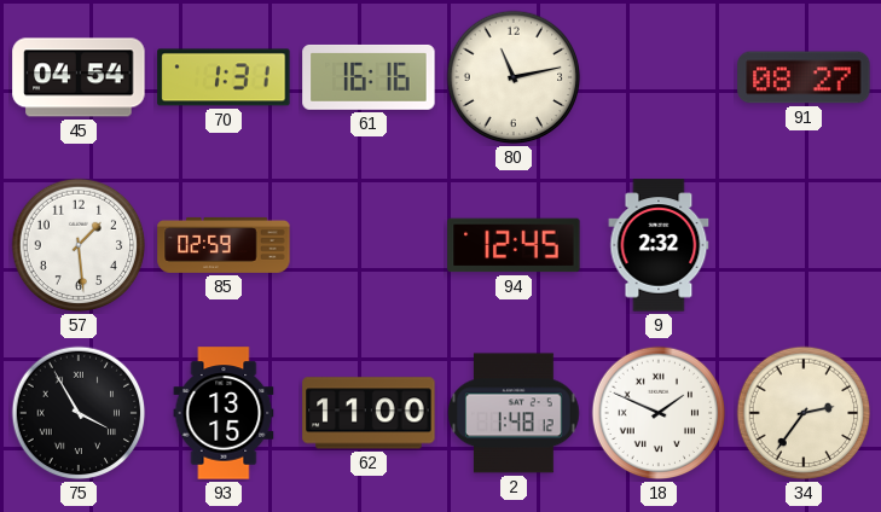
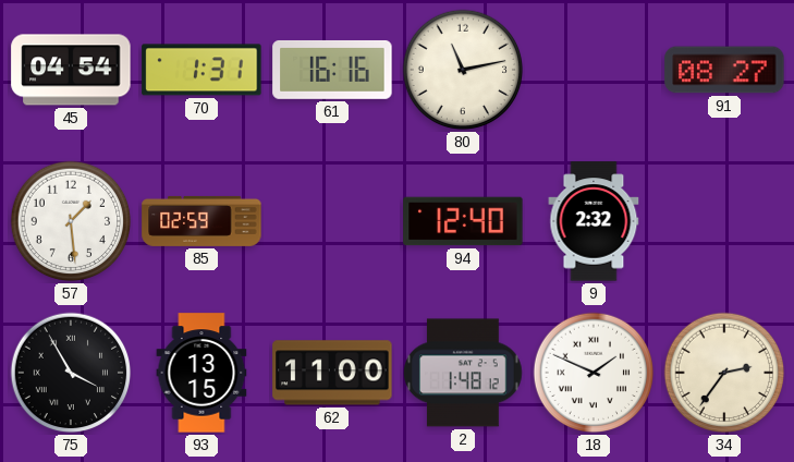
94: 12:45 -> 12:40
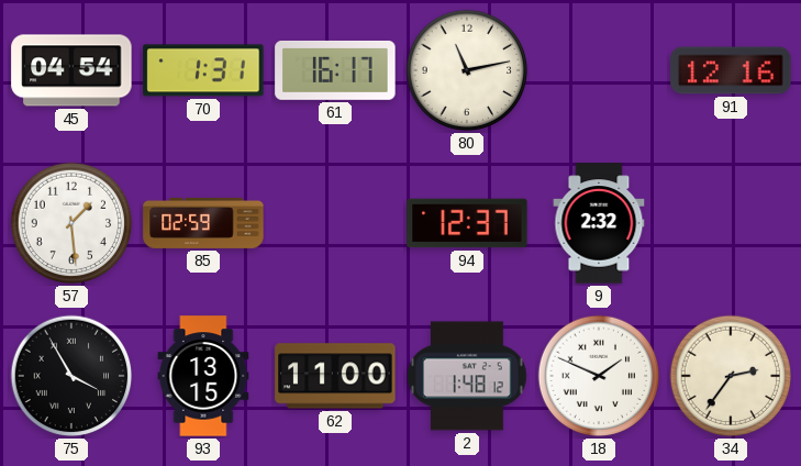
61: 16:16 -> 16:17
91: 08:27 -> 12:16
94: 12:40 -> 12:37
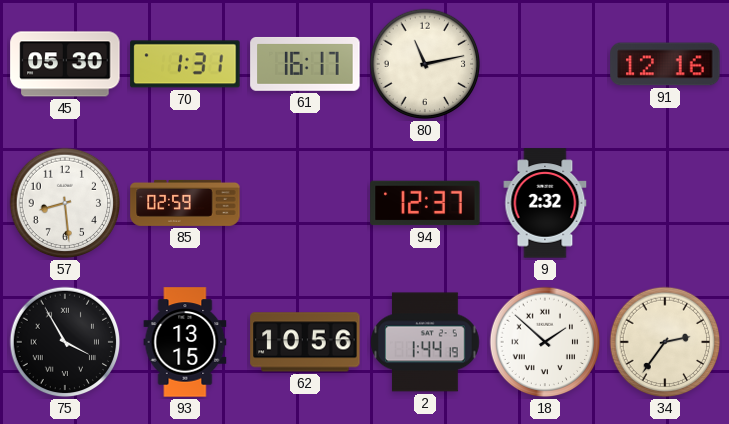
45: 04:54 -> 05:30
57: 1:29 -> 8:29
62: 11:00 -> 10:56
2: 1:48 -> 1:44
18: 1:49 -> 1:52
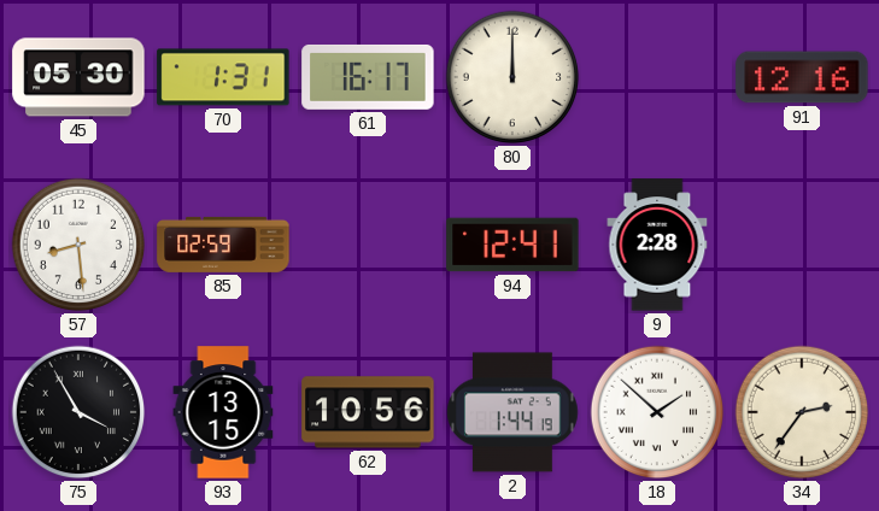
80: 11:13 -> 12:00
94: 12:37 -> 12:41
9: 2:32 -> 2:28
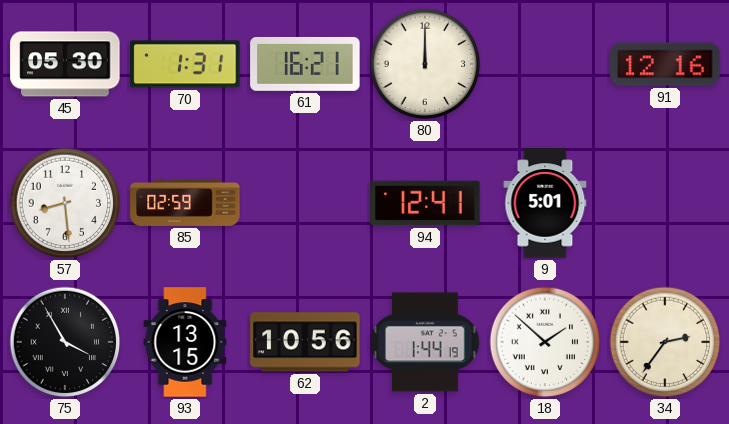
61: 16:17 -> 16:21
9: 2:28 -> 5:01
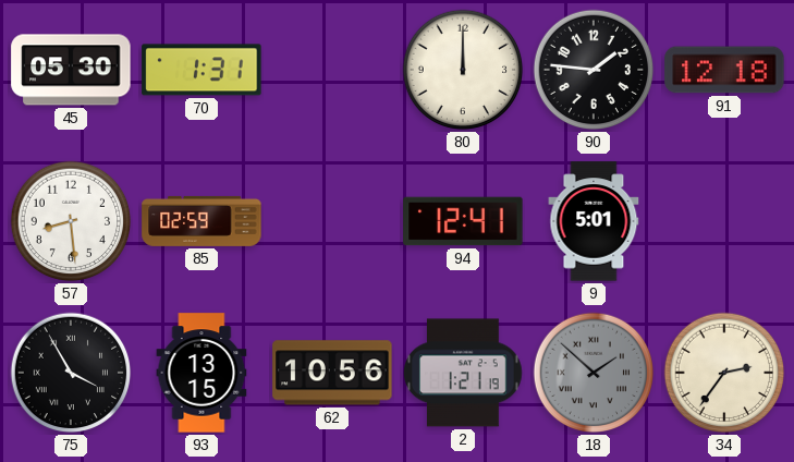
61: 16:21 -> none
90: none -> 1:46
91: 12:16 -> 12:18
2: 1:44 -> 1:21
18 dial: white -> grey
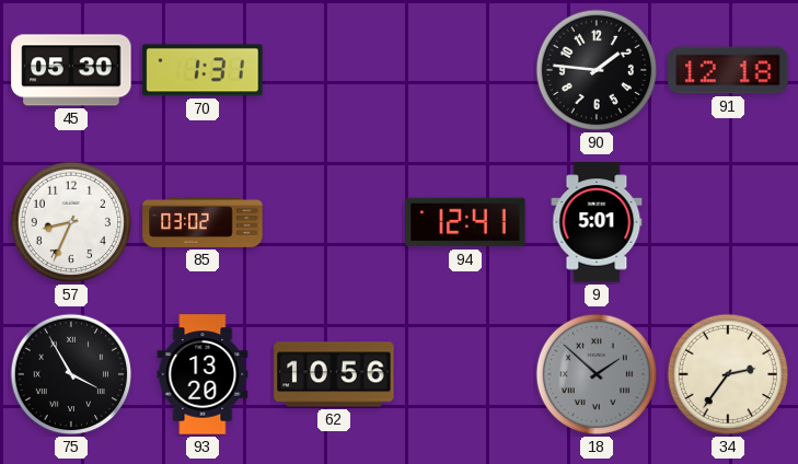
80: 12:00 -> none
57: 8:29 -> 8:34
85: 02:59 -> 03:02
93: 13:15 -> 13:20
2: 1:21 -> none
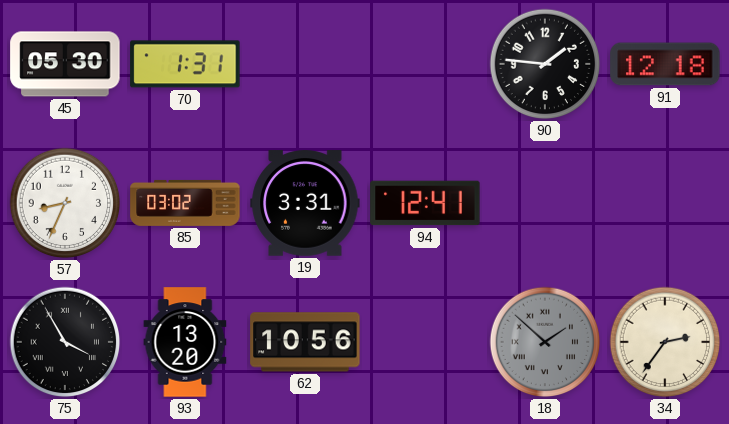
19: none -> 3:31
9: 5:01 -> none
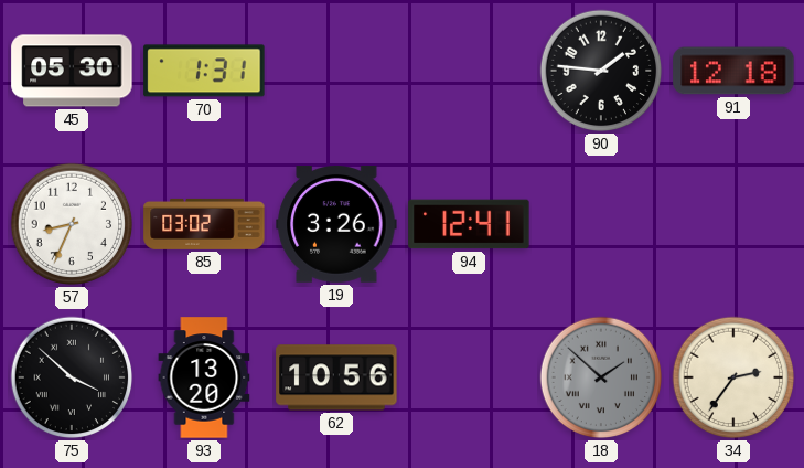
19: 3:31 -> 3:26
75: 3:55 -> 3:52
